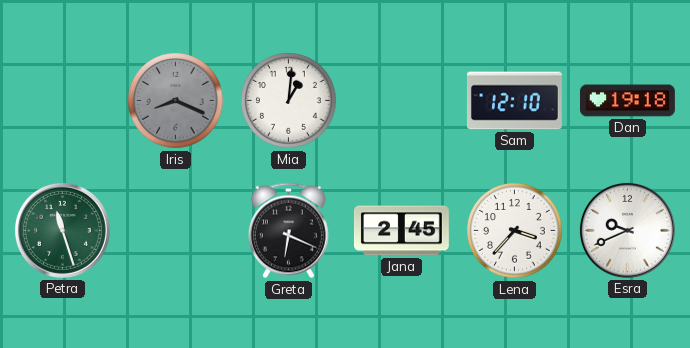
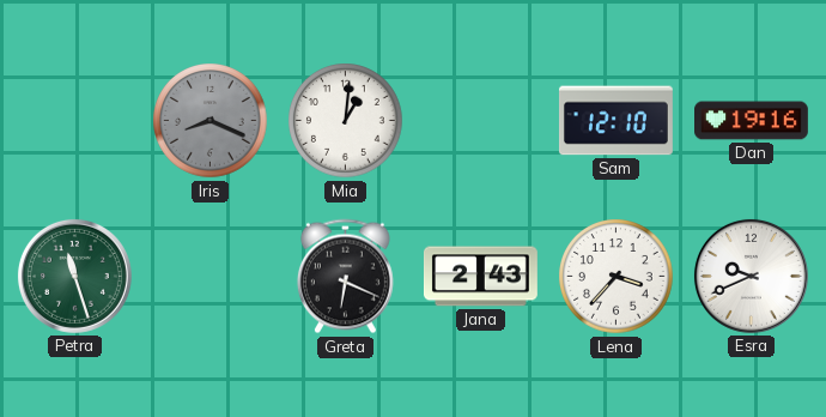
Dan: 19:18 -> 19:16
Jana: 2:45 -> 2:43
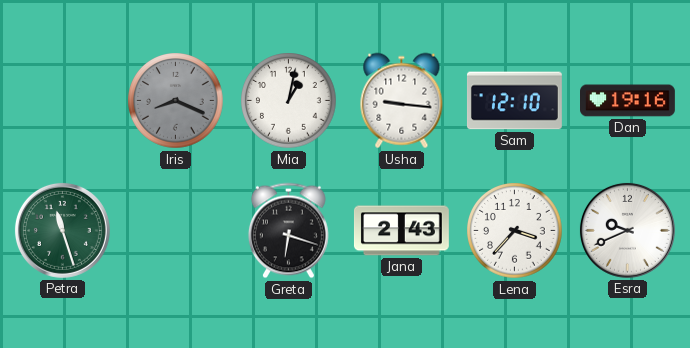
Mia: 1:01 -> 1:02
Usha: none -> 9:16
Greta: 6:19 -> 6:18
